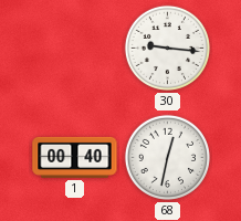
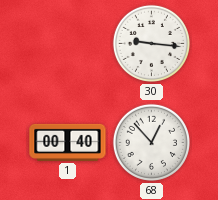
68: 12:32 -> 12:53
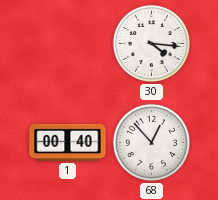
30: 9:16 -> 4:16
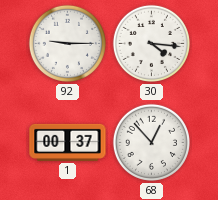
92: none -> 9:15
1: 00:40 -> 00:37
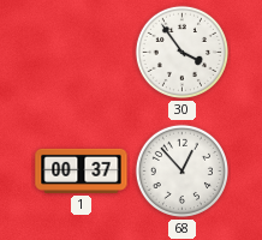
92: 9:15 -> none
30: 4:16 -> 3:54
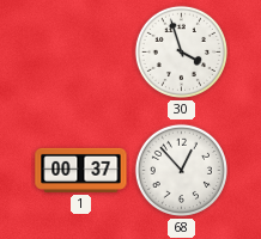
30: 3:54 -> 3:57
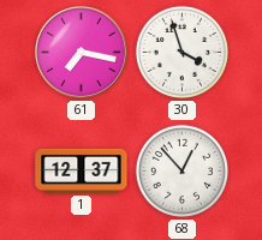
61: none -> 7:17
1: 00:37 -> 12:37
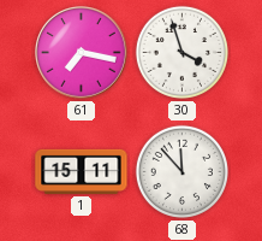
1: 12:37 -> 15:11
68: 12:53 -> 11:53
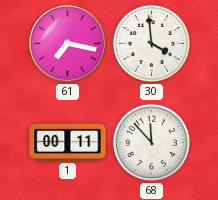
30: 3:57 -> 3:59
1: 15:11 -> 00:11
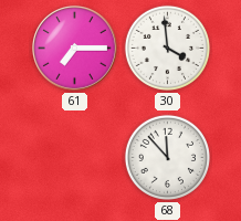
61: 7:17 -> 7:15
1: 00:11 -> none
